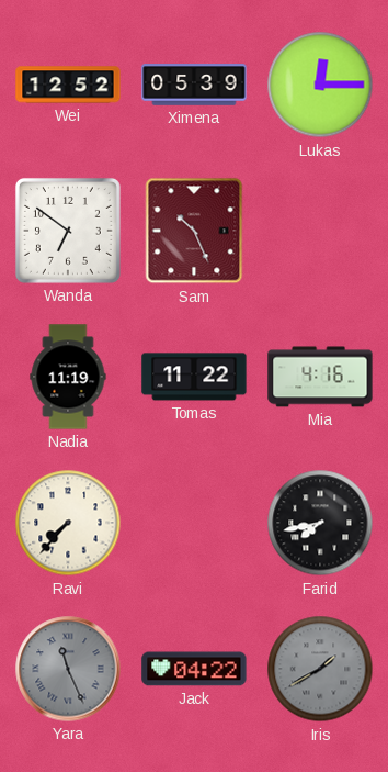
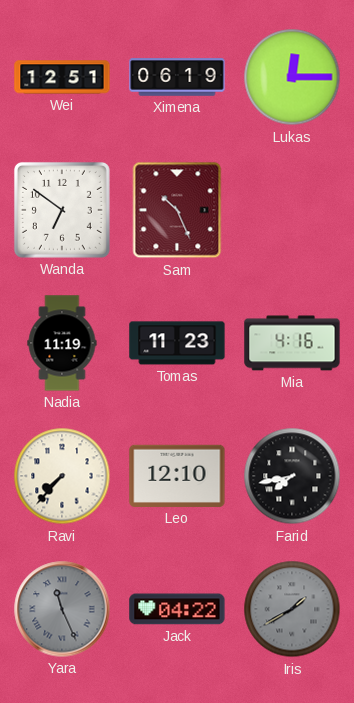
Wei: 12:52 -> 12:51
Ximena: 05:39 -> 06:19
Tomas: 11:22 -> 11:23
Leo: none -> 12:10
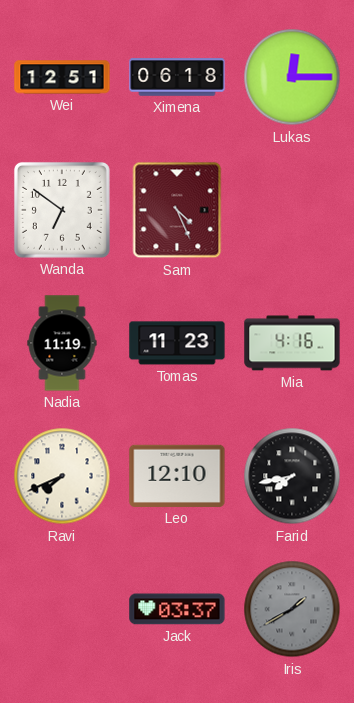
Ximena: 06:19 -> 06:18
Sam: 10:26 -> 4:26
Ravi: 7:37 -> 7:41
Yara: 11:26 -> none
Jack: 04:22 -> 03:37
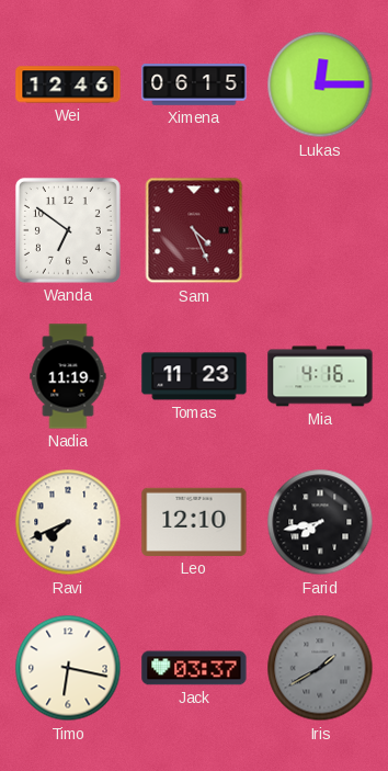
Wei: 12:51 -> 12:46
Ximena: 06:18 -> 06:15
Timo: none -> 6:17
